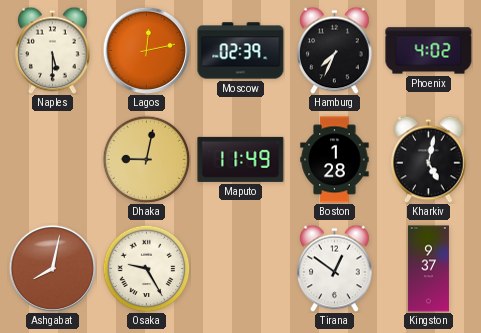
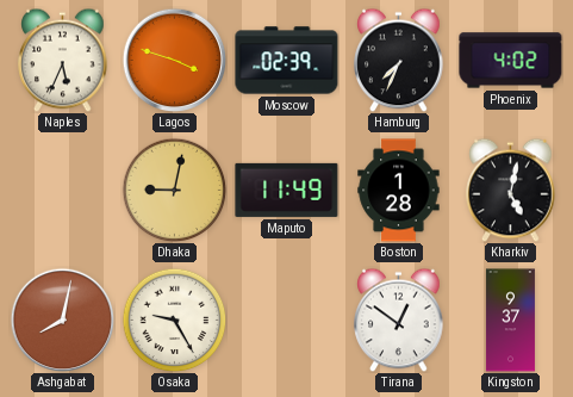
Naples: 5:30 -> 5:34
Lagos: 12:13 -> 3:48
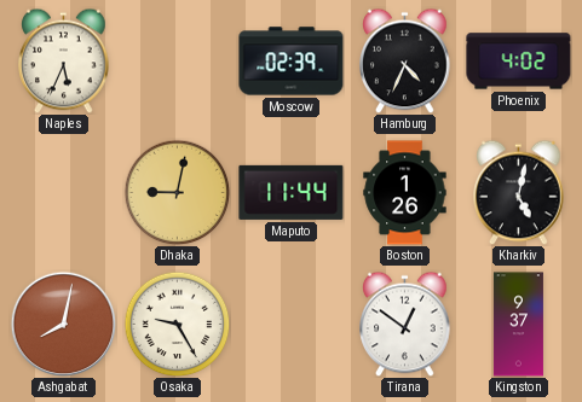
Lagos: 3:48 -> none
Hamburg: 7:34 -> 4:34
Maputo: 11:49 -> 11:44
Boston: 1:28 -> 1:26
